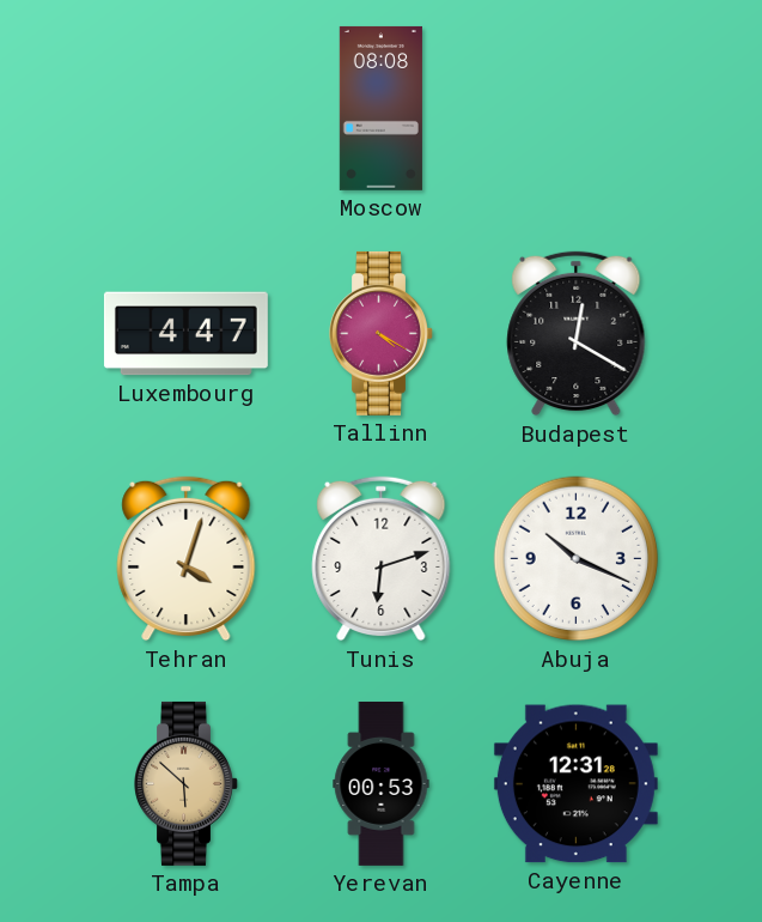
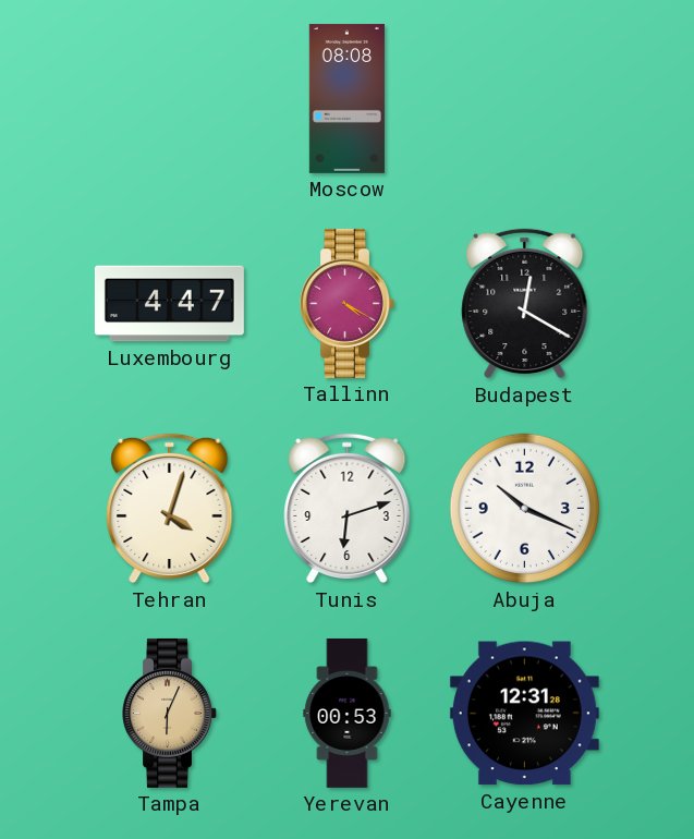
Tampa: 5:52 -> 6:04
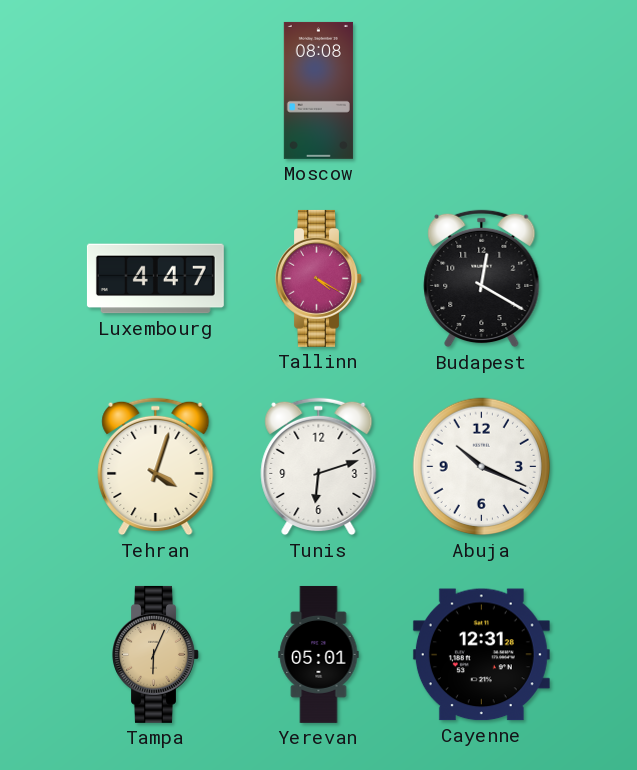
Yerevan: 00:53 -> 05:01
